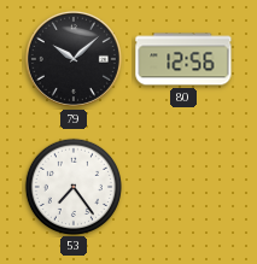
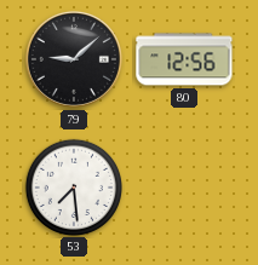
79: 10:08 -> 9:08
53: 7:24 -> 7:29
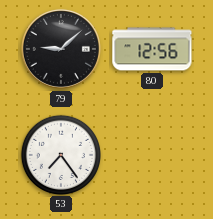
53: 7:29 -> 7:24
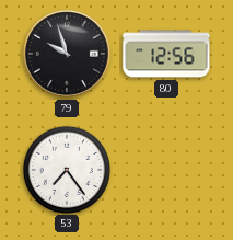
79: 9:08 -> 9:57
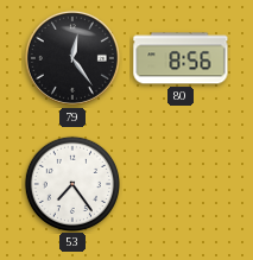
79: 9:57 -> 12:24
80: 12:56 -> 8:56
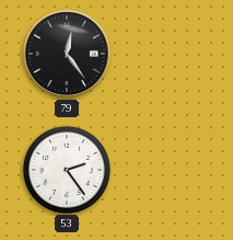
80: 8:56 -> none
53: 7:24 -> 2:24
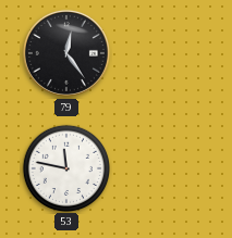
53: 2:24 -> 11:47
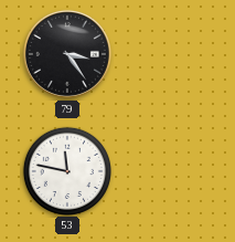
79: 12:24 -> 3:24
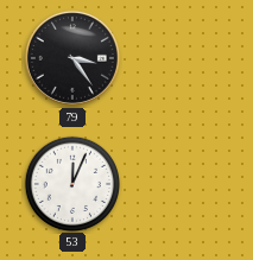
53: 11:47 -> 12:04
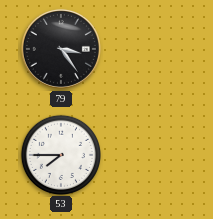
53: 12:04 -> 7:45
